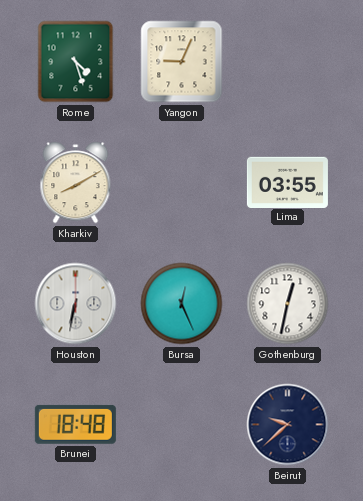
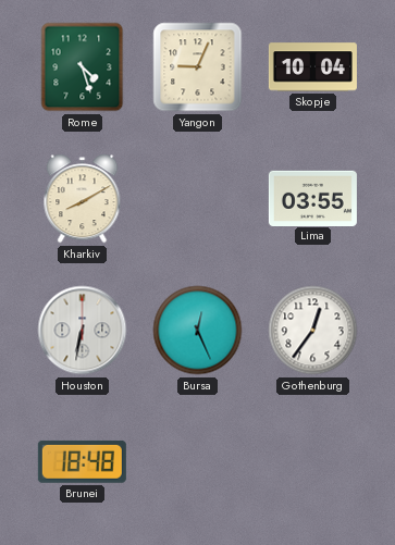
Skopje: none -> 10:04
Gothenburg: 12:32 -> 12:36
Beirut: 9:38 -> none
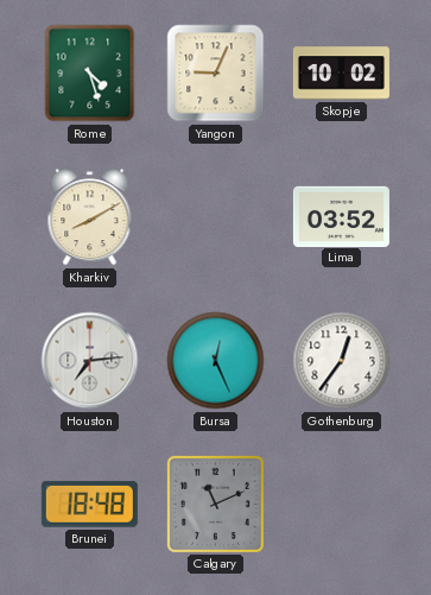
Skopje: 10:04 -> 10:02
Lima: 03:55 -> 03:52
Houston: 6:32 -> 7:14
Calgary: none -> 11:11
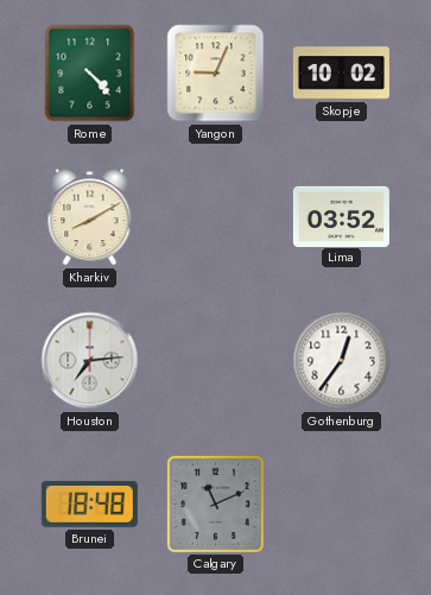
Rome: 4:27 -> 4:23
Bursa: 12:26 -> none
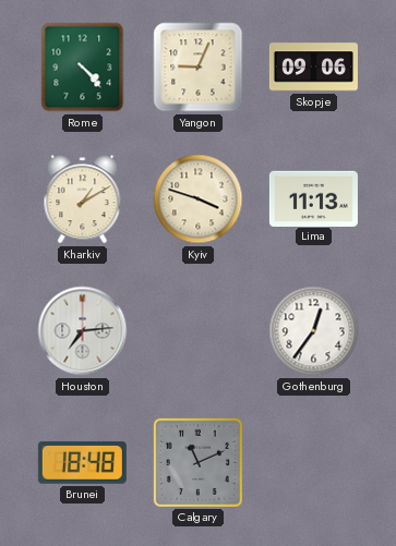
Skopje: 10:02 -> 09:06
Kharkiv: 8:10 -> 1:10
Kyiv: none -> 3:48
Lima: 03:52 -> 11:13
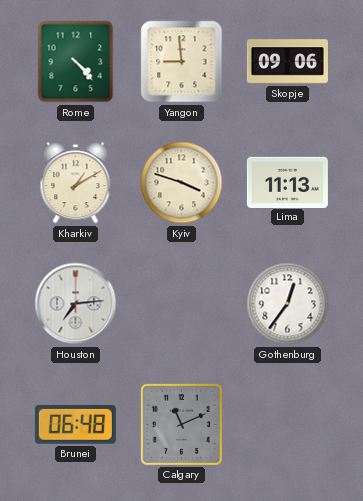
Yangon: 9:04 -> 8:59
Brunei: 18:48 -> 06:48
